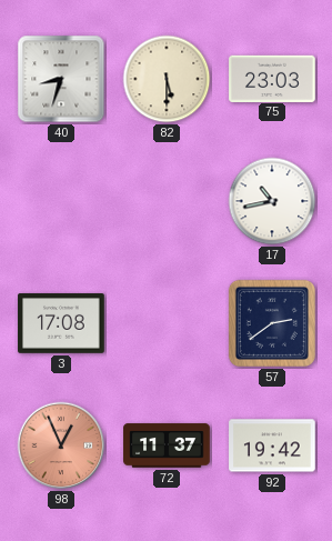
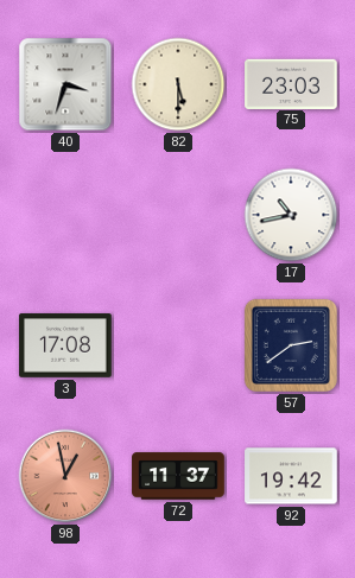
40: 8:33 -> 3:33
98: 12:56 -> 12:58
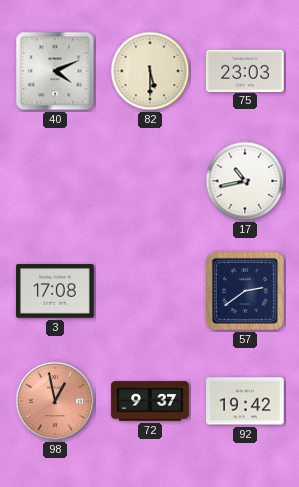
40: 3:33 -> 4:11
72: 11:37 -> 9:37
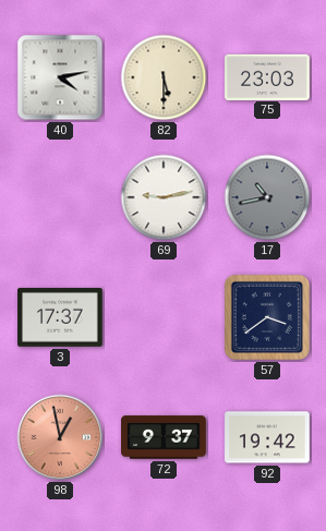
40: 4:11 -> 4:13
69: none -> 9:13
17 dial: white -> grey
3: 17:08 -> 17:37
57: 2:39 -> 3:39
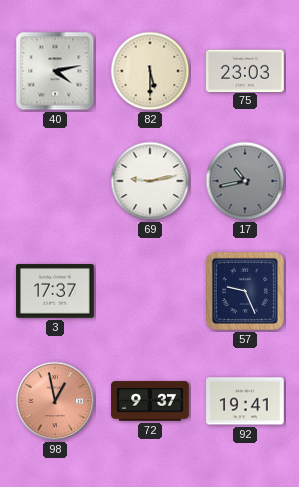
57: 3:39 -> 9:26
92: 19:42 -> 19:41
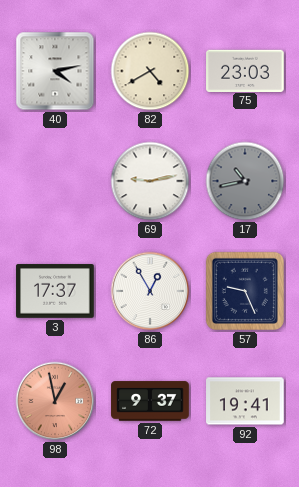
82: 5:30 -> 4:40
86: none -> 12:55
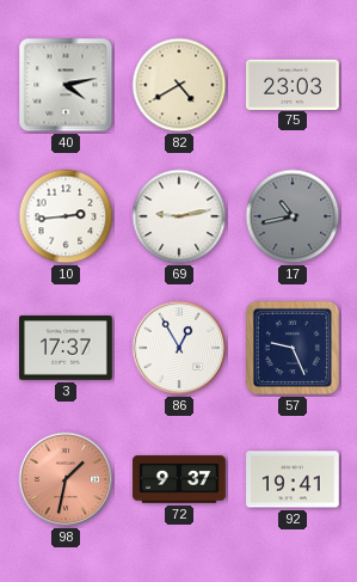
10: none -> 2:44
98: 12:58 -> 1:32
